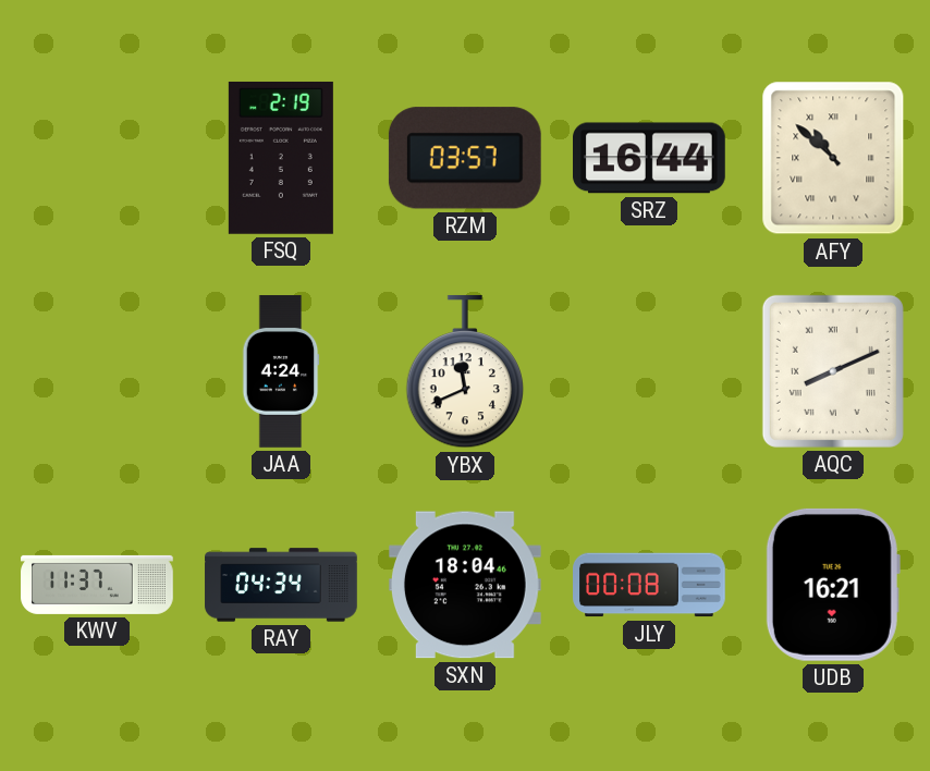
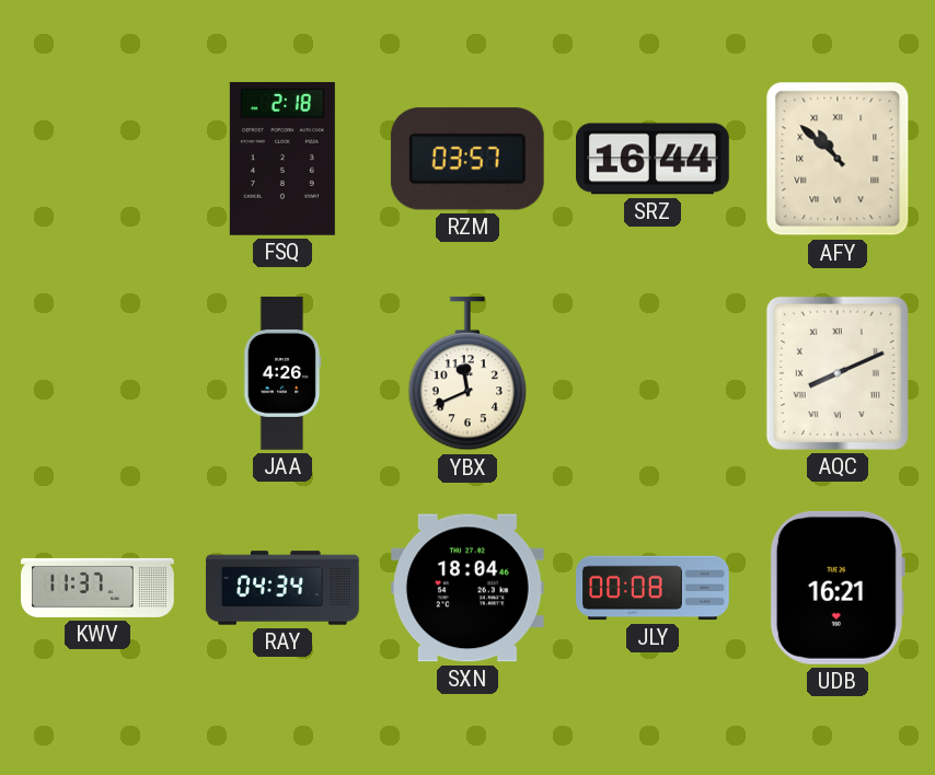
FSQ: 2:19 -> 2:18
JAA: 4:24 -> 4:26
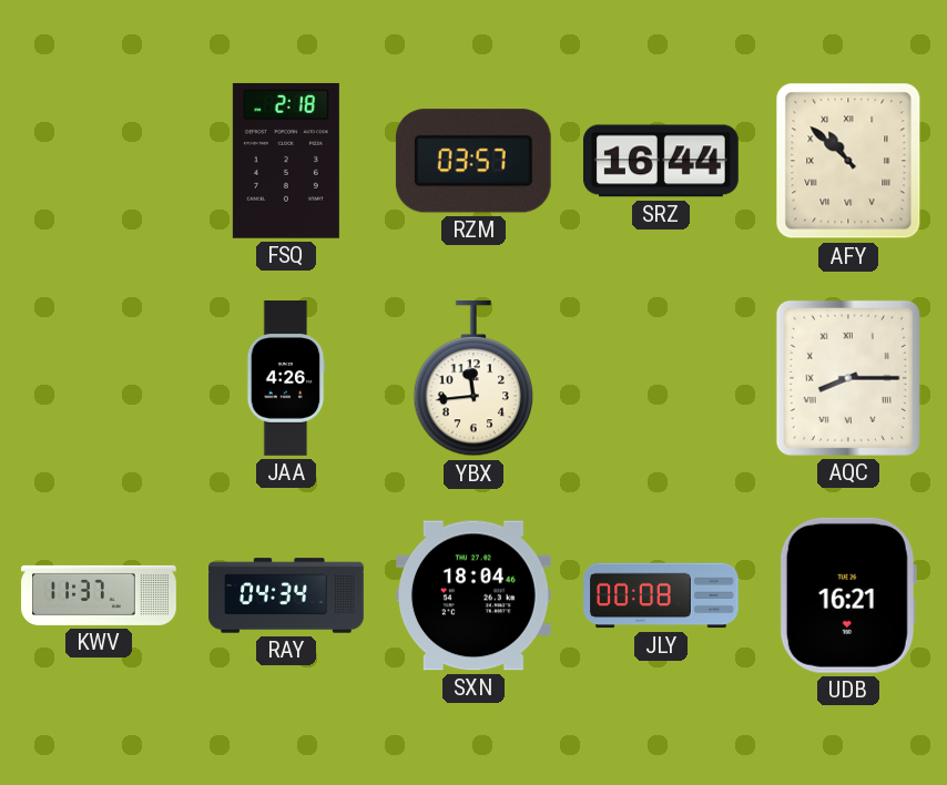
YBX: 11:41 -> 11:44
AQC: 8:11 -> 8:15
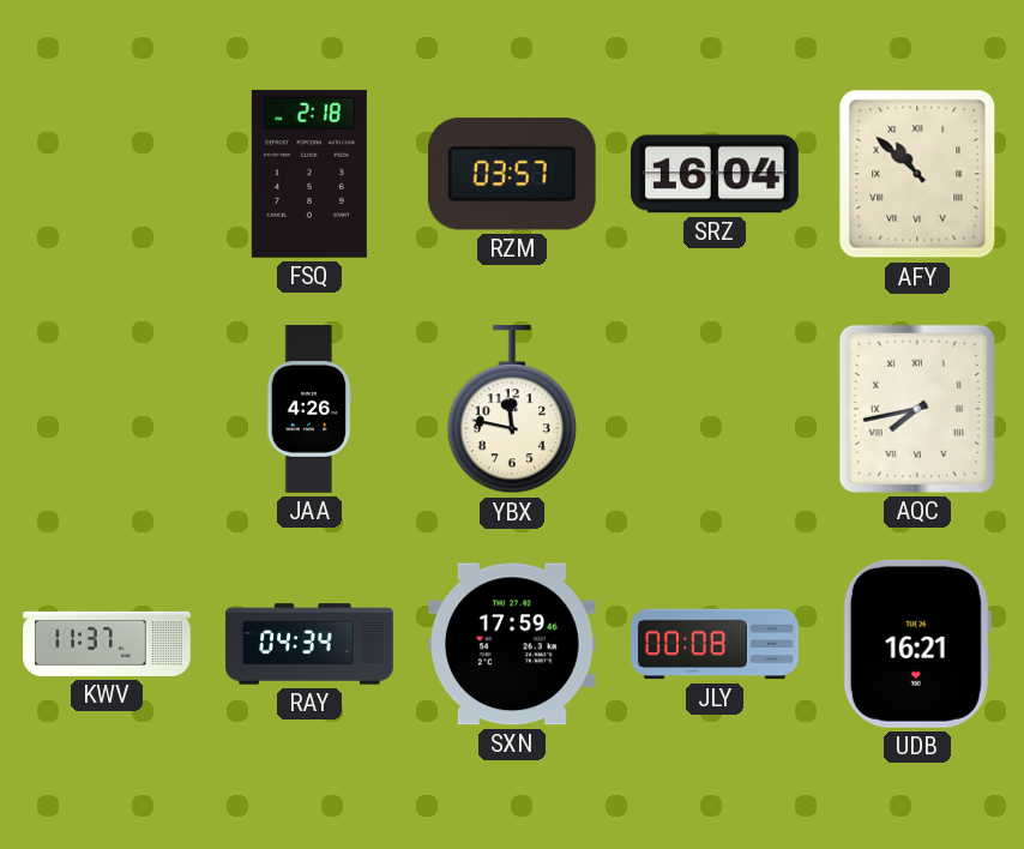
SRZ: 16:44 -> 16:04
YBX: 11:44 -> 11:47
AQC: 8:15 -> 7:43
SXN: 18:04 -> 17:59
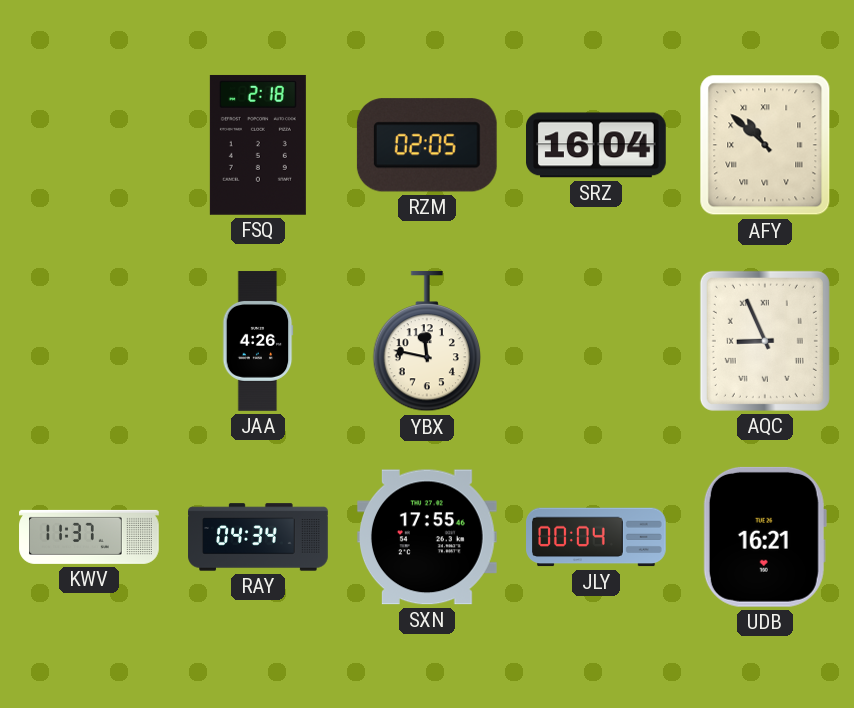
RZM: 03:57 -> 02:05
AQC: 7:43 -> 8:56
SXN: 17:59 -> 17:55
JLY: 00:08 -> 00:04
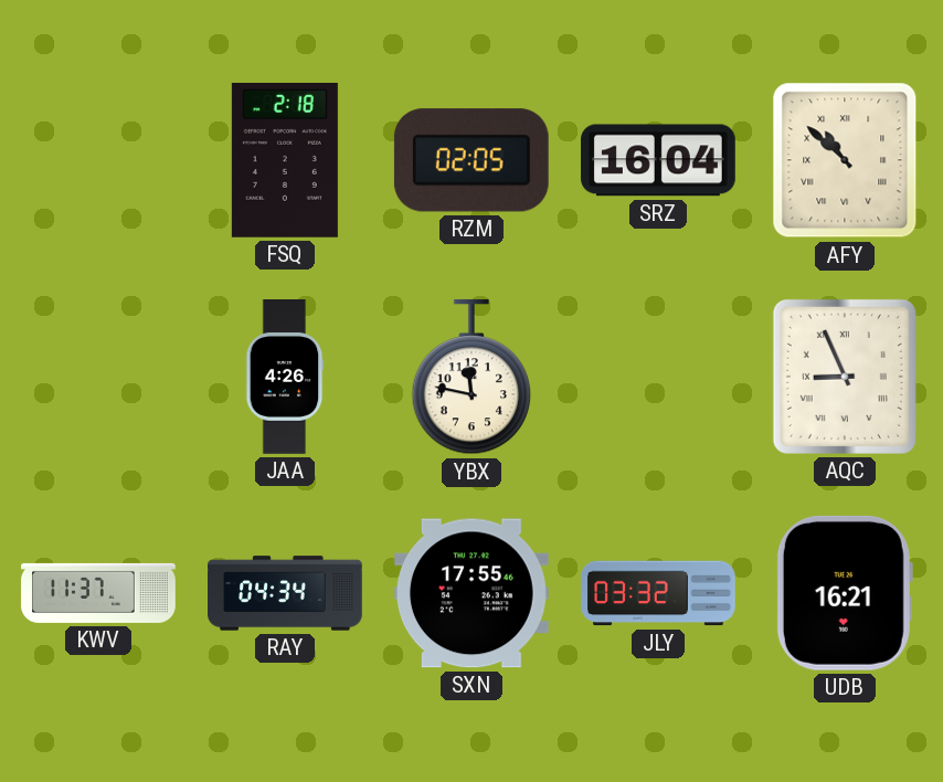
JLY: 00:04 -> 03:32
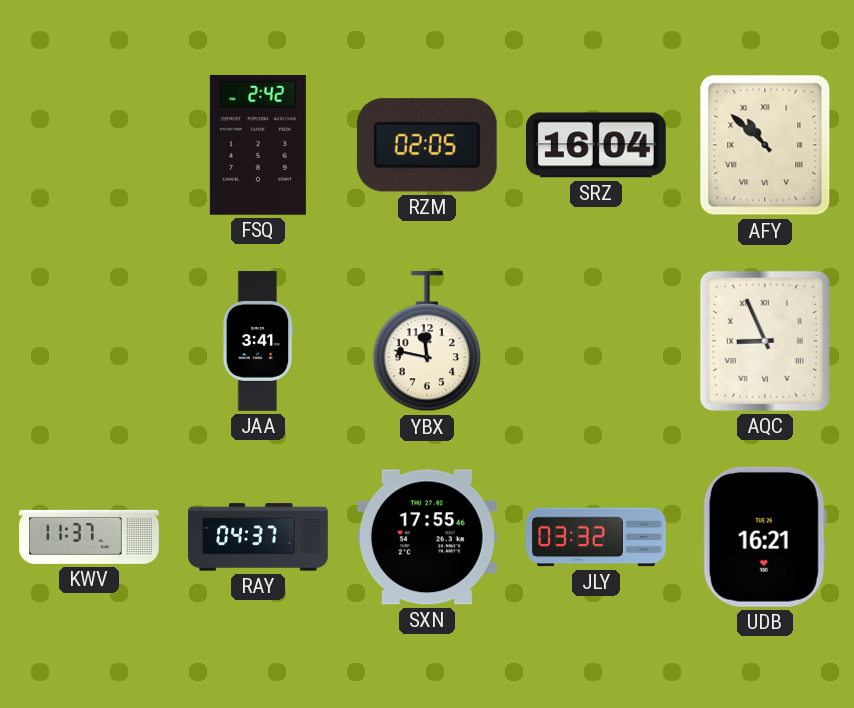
FSQ: 2:18 -> 2:42
JAA: 4:26 -> 3:41
RAY: 04:34 -> 04:37
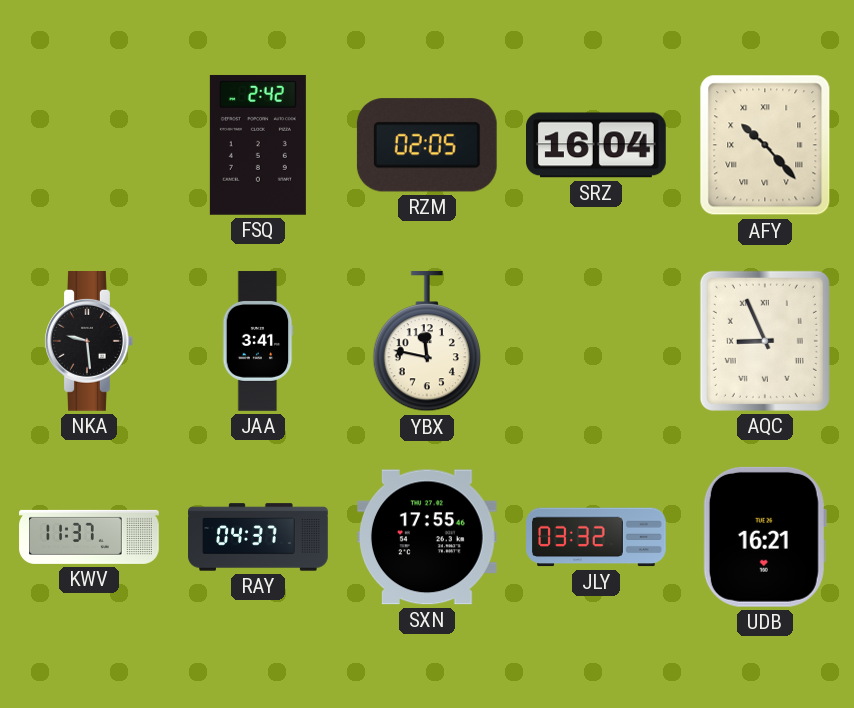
AFY: 10:52 -> 10:23
NKA: none -> 9:29
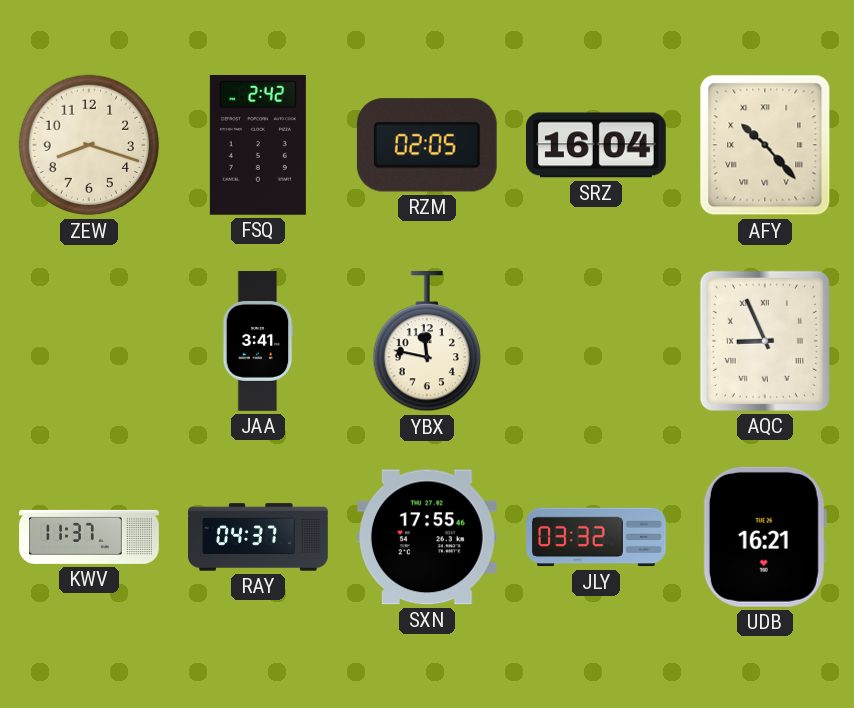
ZEW: none -> 8:18
NKA: 9:29 -> none
